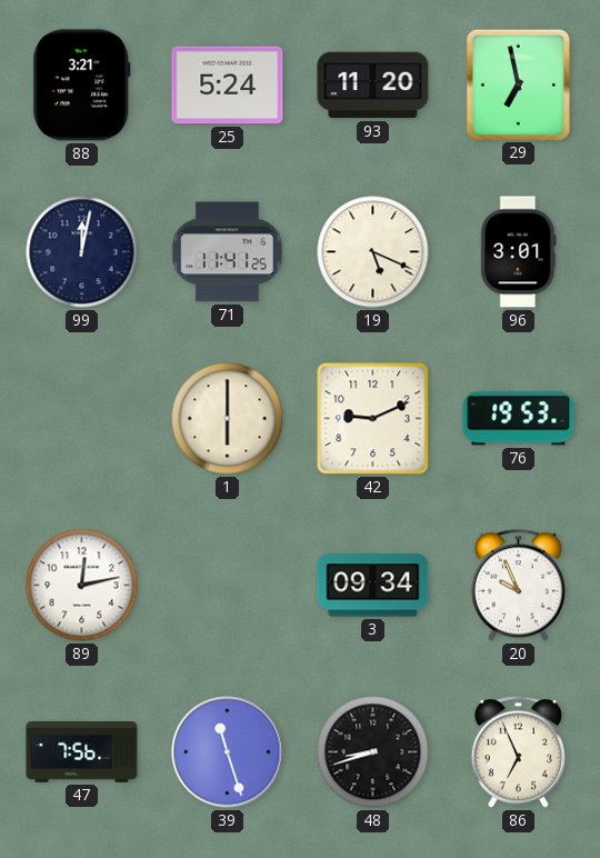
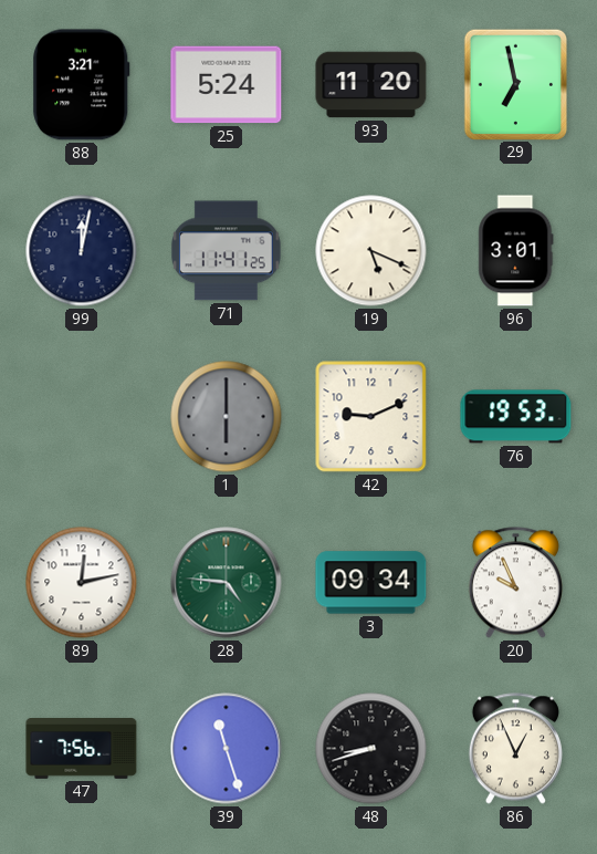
1 dial: cream -> grey
28: none -> 4:46
86: 6:56 -> 12:56
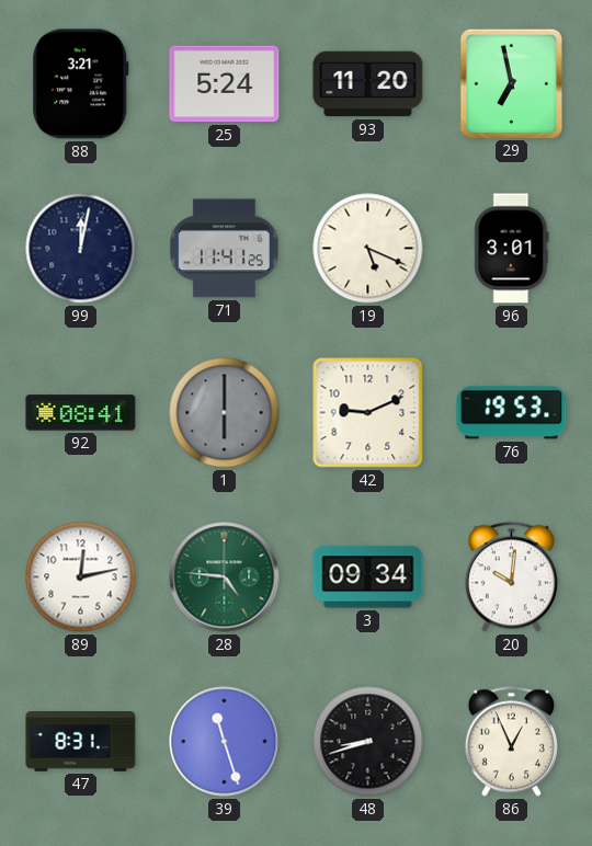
92: none -> 08:41
20: 9:56 -> 10:01
47: 7:56 -> 8:31
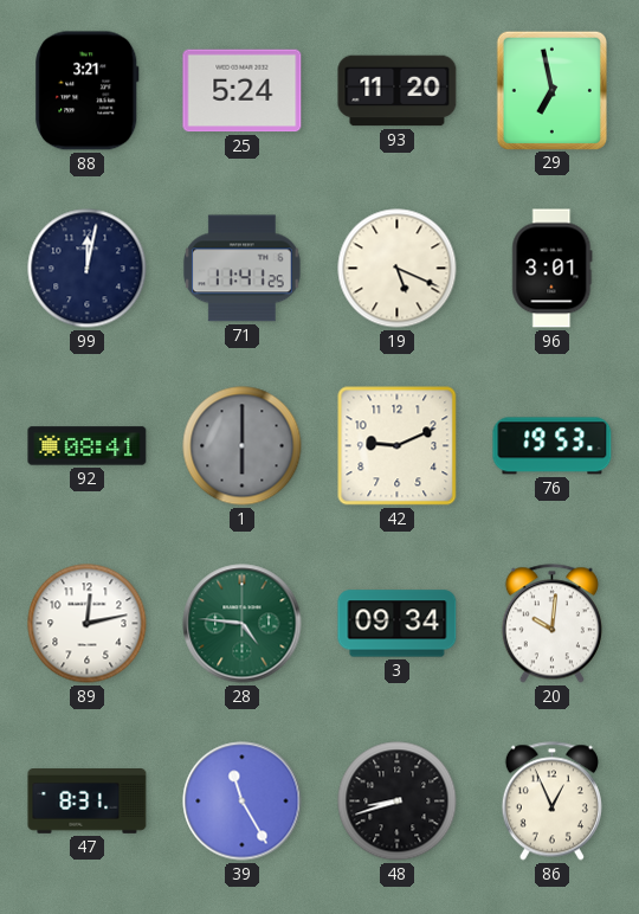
39: 11:27 -> 11:25
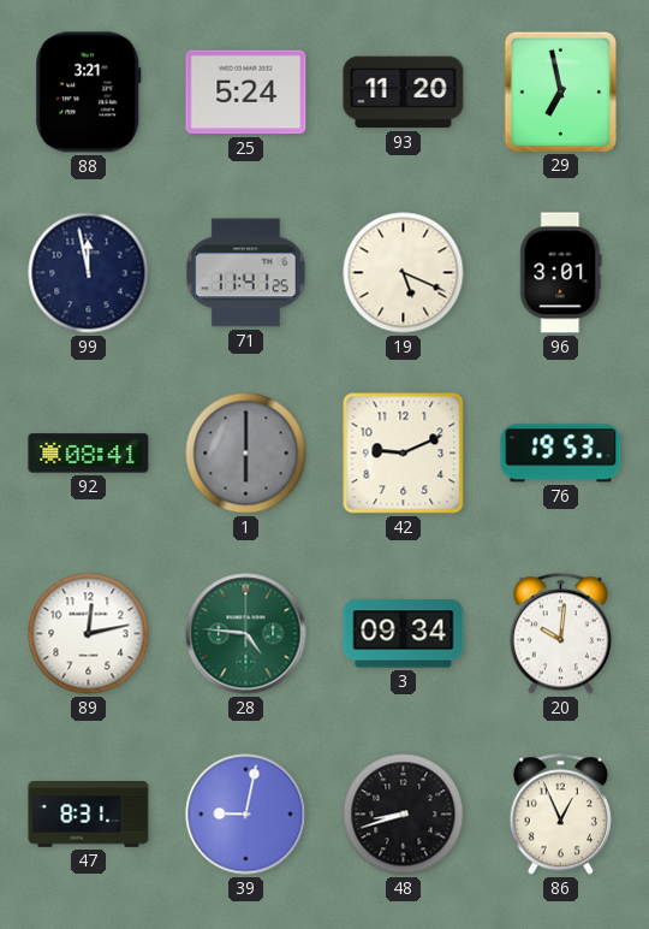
99: 12:02 -> 11:58
39: 11:25 -> 9:02
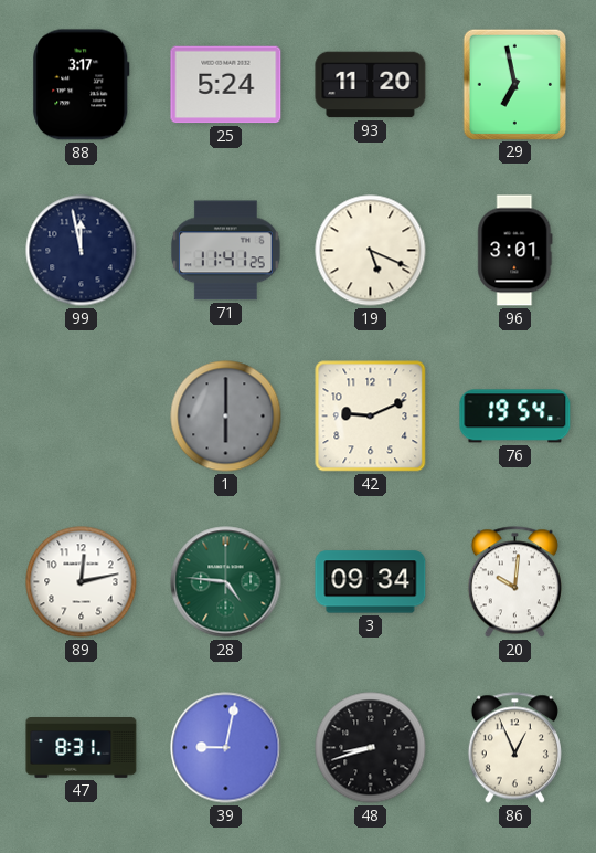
88: 3:21 -> 3:17
92: 08:41 -> none
76: 19:53 -> 19:54
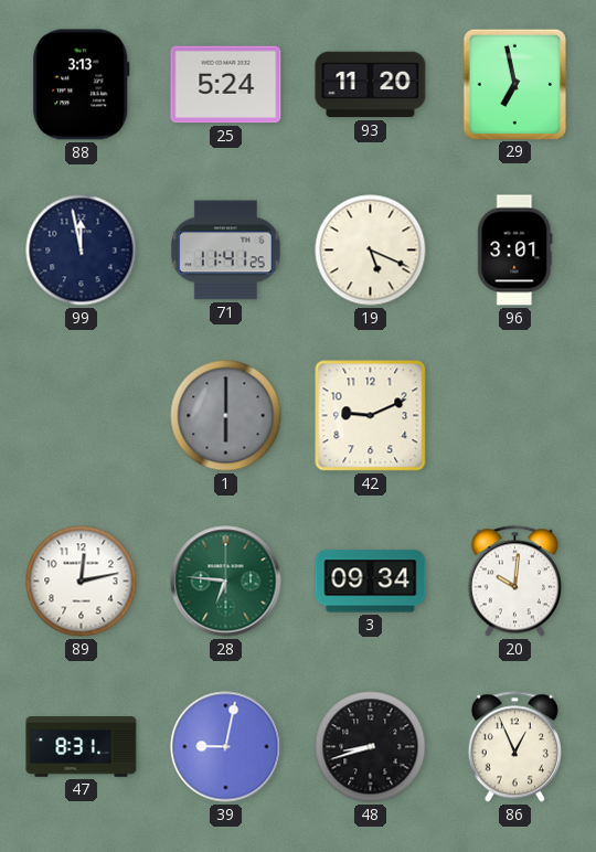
88: 3:17 -> 3:13
76: 19:54 -> none
28: 4:46 -> 6:46
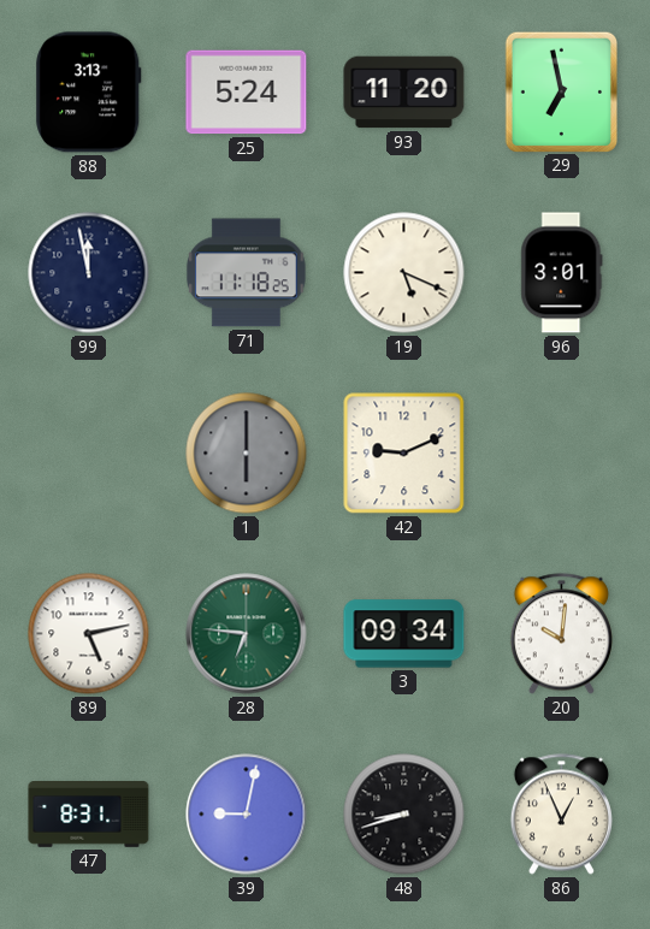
71: 11:41 -> 11:18
89: 12:13 -> 5:13
